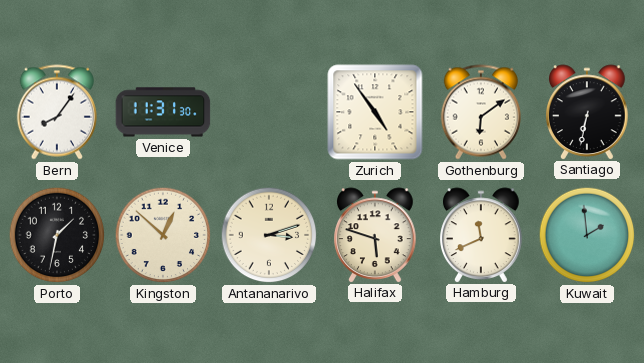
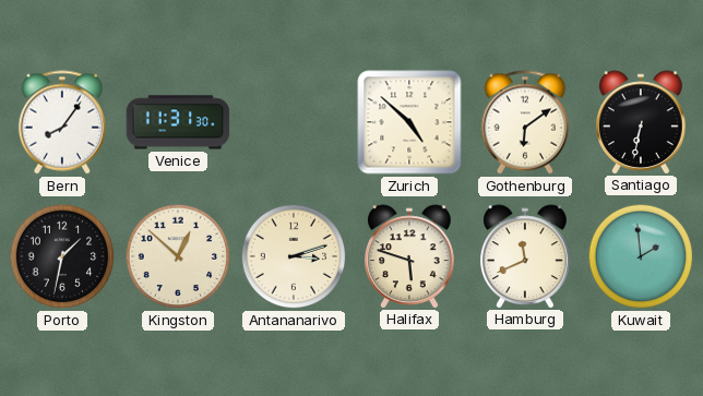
Zurich: 4:54 -> 4:52
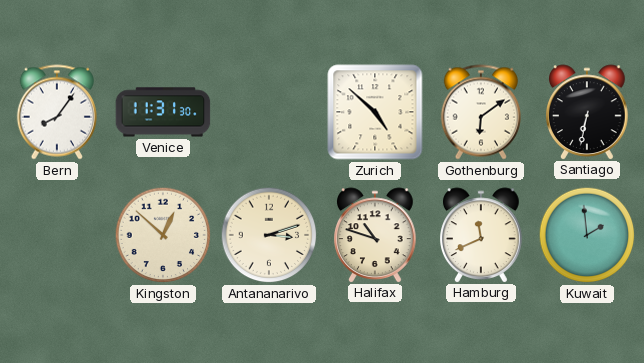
Porto: 1:32 -> none
Halifax: 5:48 -> 10:48
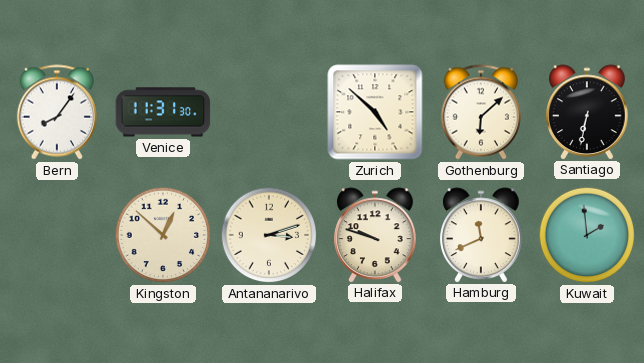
Gothenburg: 6:09 -> 6:08
Halifax: 10:48 -> 9:48
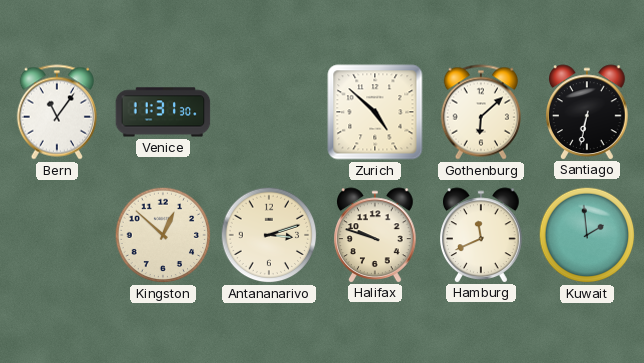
Bern: 8:06 -> 11:06
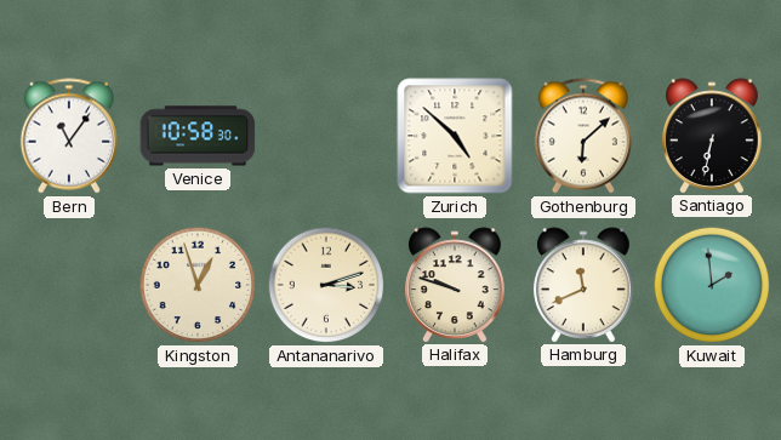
Venice: 11:31 -> 10:58
Kingston: 12:52 -> 12:57
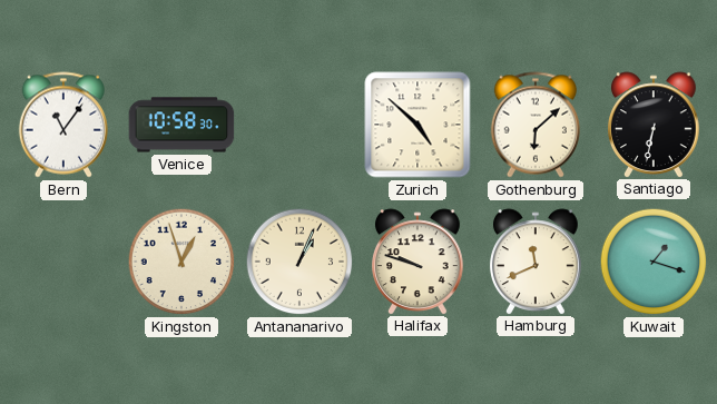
Antananarivo: 3:12 -> 1:04
Kuwait: 1:59 -> 1:18
